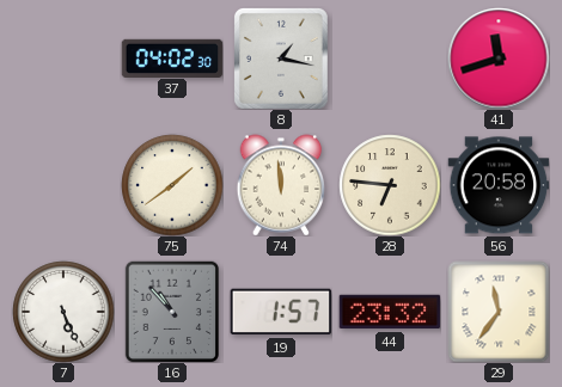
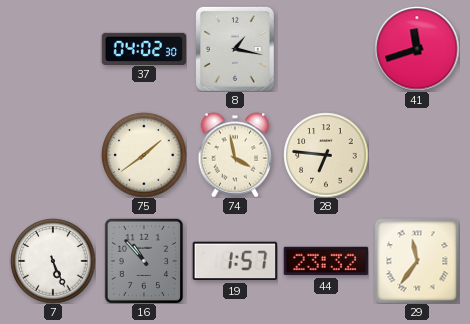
74: 11:59 -> 3:58
56: 20:58 -> none
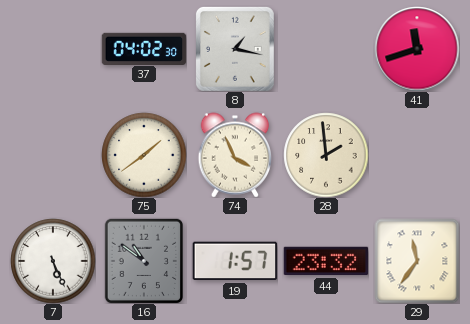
74: 3:58 -> 3:56
28: 6:46 -> 1:59
16: 10:53 -> 10:51
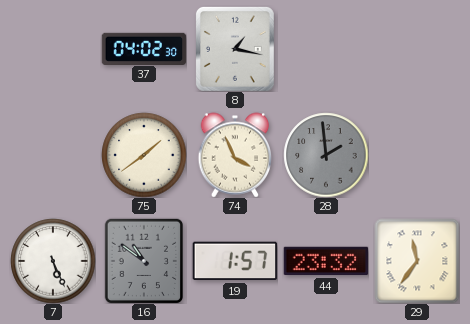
41: 11:42 -> none
28 dial: cream -> grey
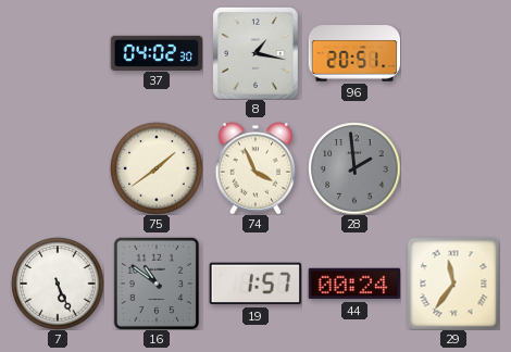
96: none -> 20:51
44: 23:32 -> 00:24
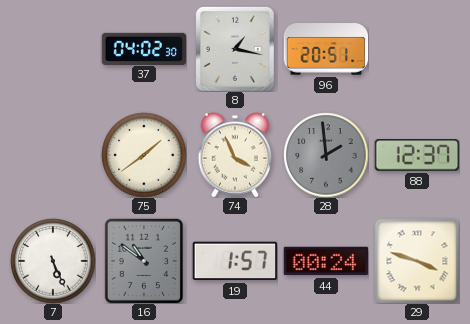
88: none -> 12:37
29: 11:36 -> 3:48
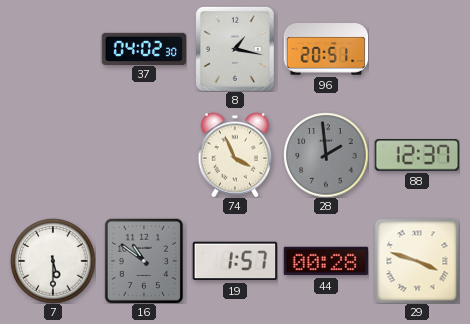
75: 1:39 -> none
7: 5:26 -> 5:30
44: 00:24 -> 00:28
